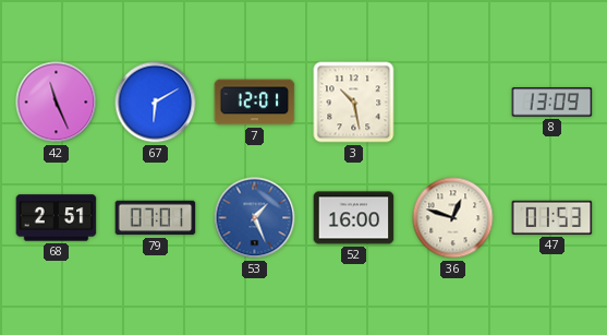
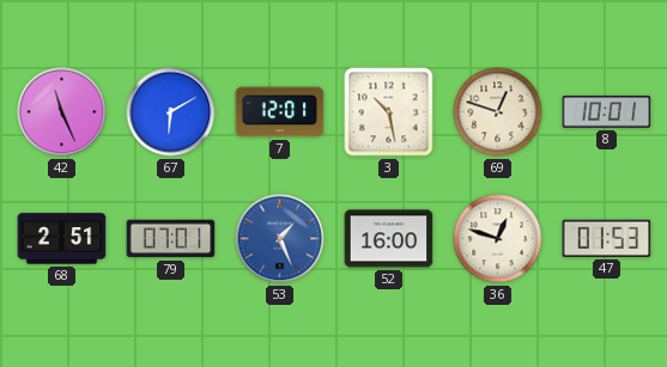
69: none -> 12:48
8: 13:09 -> 10:01
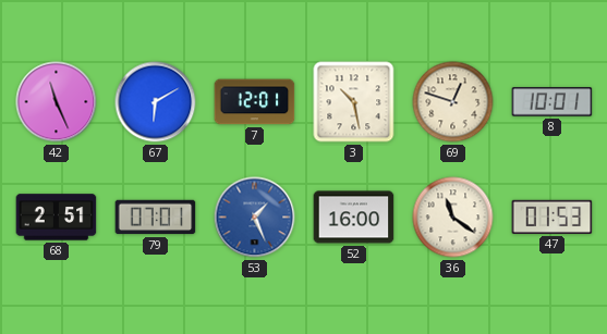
36: 12:48 -> 11:21
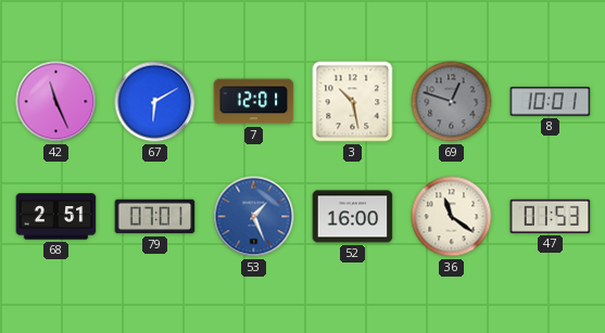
69 dial: cream -> grey
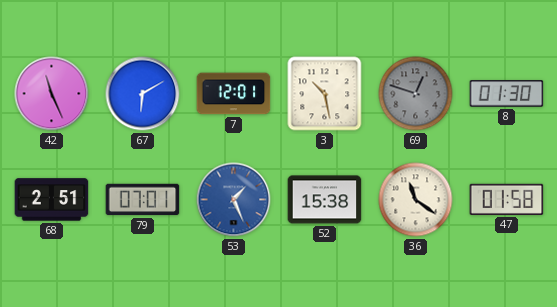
8: 10:01 -> 01:30
52: 16:00 -> 15:38
47: 01:53 -> 01:58
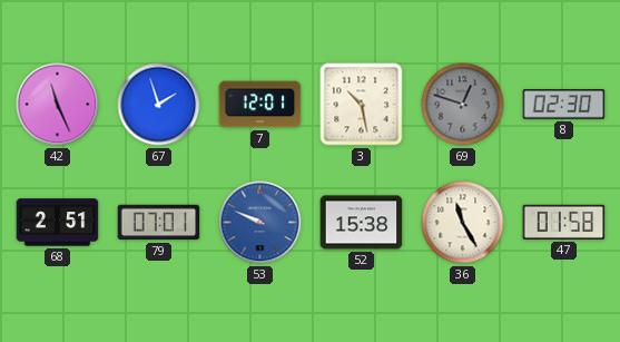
67: 6:10 -> 1:57
8: 01:30 -> 02:30
53: 1:26 -> 9:49
36: 11:21 -> 11:25
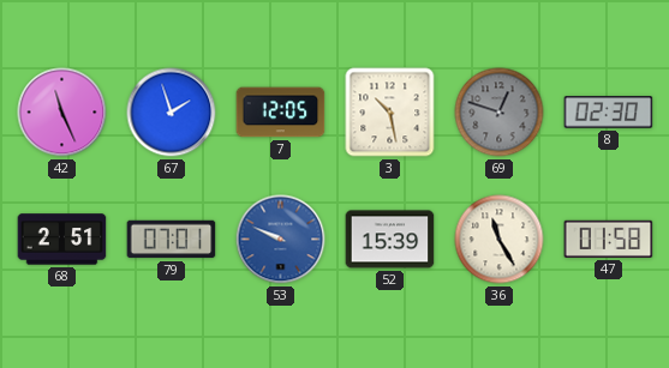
7: 12:01 -> 12:05
52: 15:38 -> 15:39
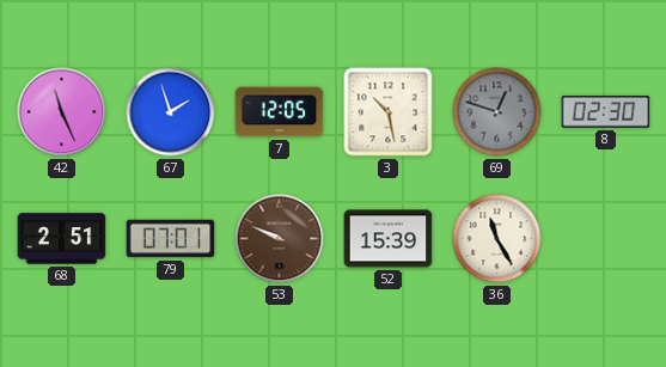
53 dial: blue -> brown
47: 01:58 -> none
